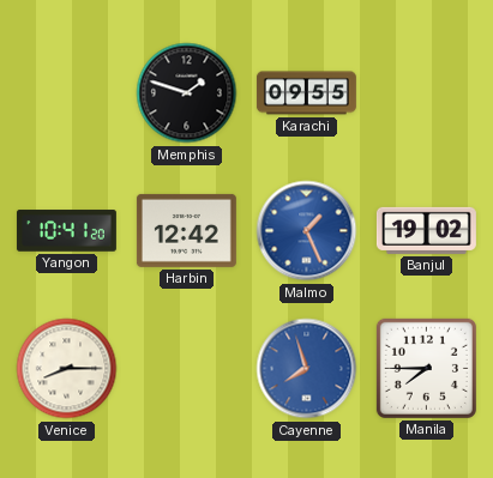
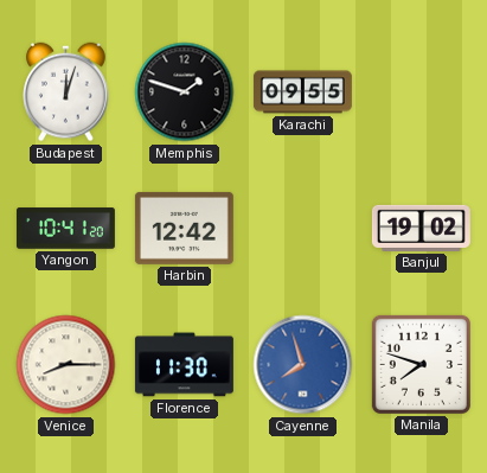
Budapest: none -> 12:03
Malmo: 1:26 -> none
Florence: none -> 11:30
Manila: 7:45 -> 7:48
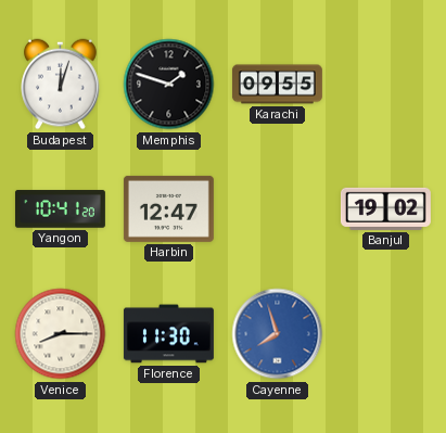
Harbin: 12:42 -> 12:47
Manila: 7:48 -> none
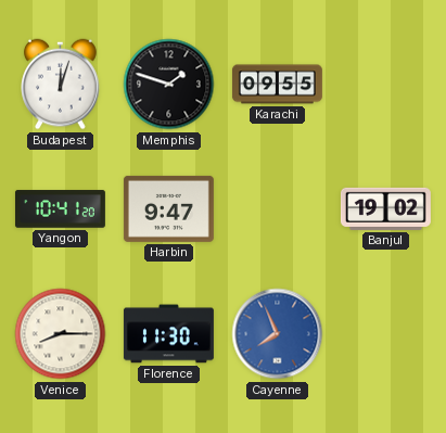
Harbin: 12:47 -> 9:47
Cayenne: 7:57 -> 7:56
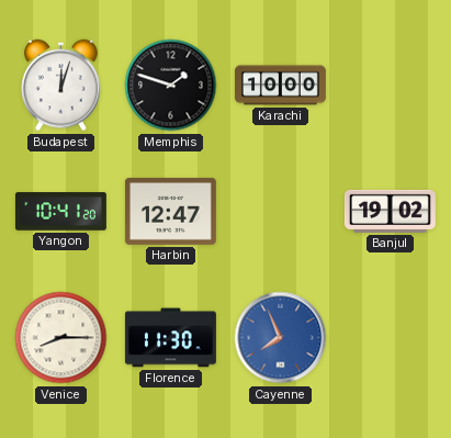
Karachi: 09:55 -> 10:00
Harbin: 9:47 -> 12:47
